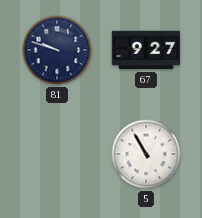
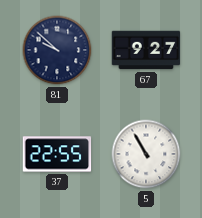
81: 9:48 -> 9:52
37: none -> 22:55
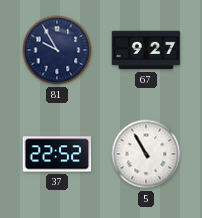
81: 9:52 -> 9:55
37: 22:55 -> 22:52
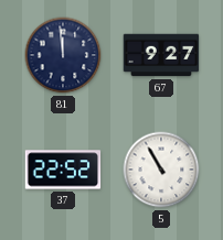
81: 9:55 -> 11:59
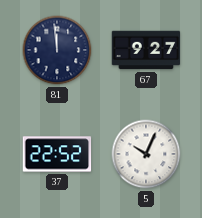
5: 10:55 -> 10:04
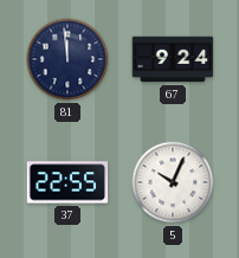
67: 9:27 -> 9:24
37: 22:52 -> 22:55
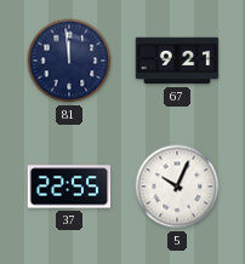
67: 9:24 -> 9:21
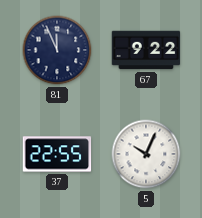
81: 11:59 -> 11:56
67: 9:21 -> 9:22
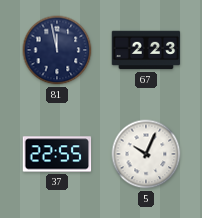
81: 11:56 -> 11:58
67: 9:22 -> 2:23
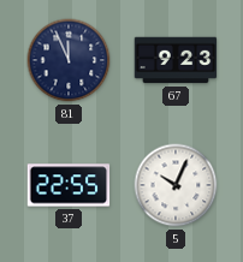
81: 11:58 -> 11:56
67: 2:23 -> 9:23
